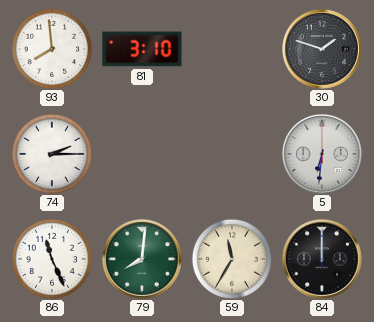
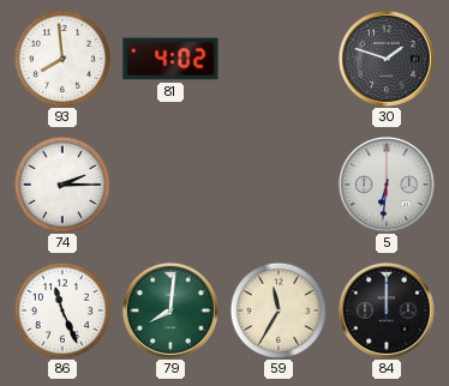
81: 3:10 -> 4:02
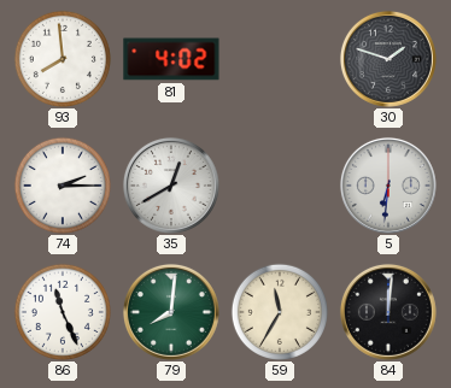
35: none -> 12:40
84: 12:00 -> 12:01
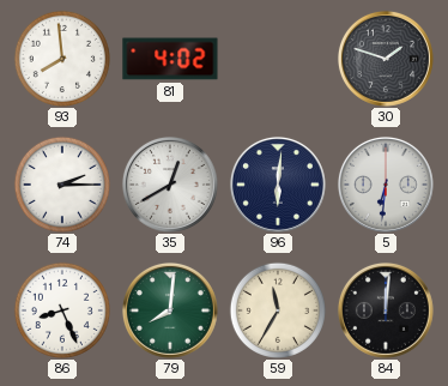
96: none -> 6:01
86: 11:26 -> 8:26
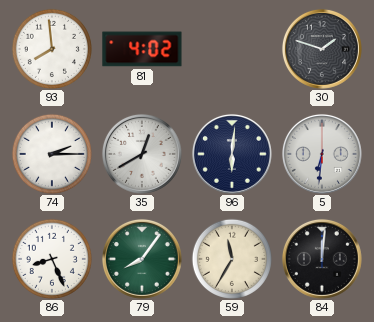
79: 8:01 -> 8:06
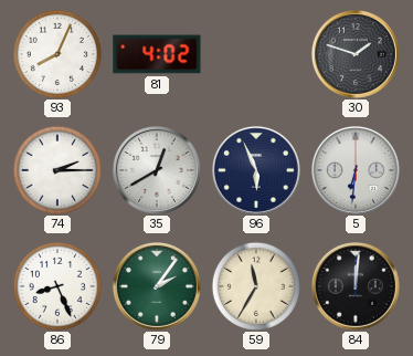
93: 7:59 -> 8:04
96: 6:01 -> 5:56
79: 8:06 -> 2:06
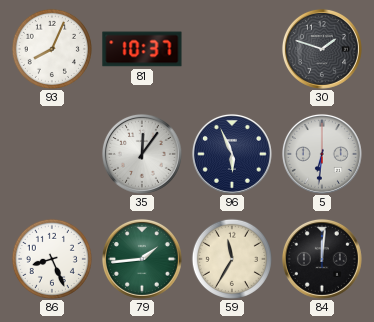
81: 4:02 -> 10:37
74: 2:15 -> none
35: 12:40 -> 12:06
79: 2:06 -> 1:44
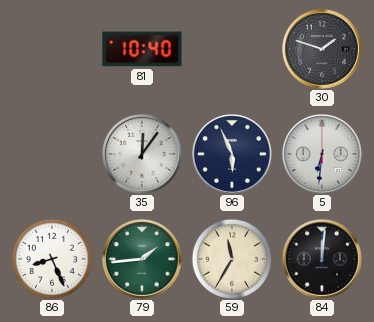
93: 8:04 -> none
81: 10:37 -> 10:40
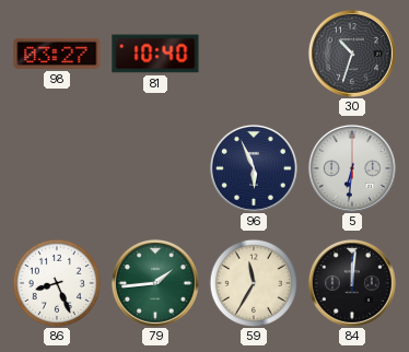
98: none -> 03:27
30: 1:48 -> 10:33
35: 12:06 -> none
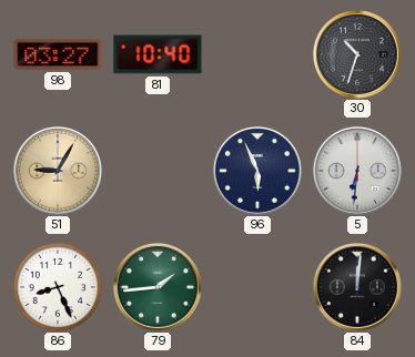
51: none -> 9:05
59: 11:35 -> none
